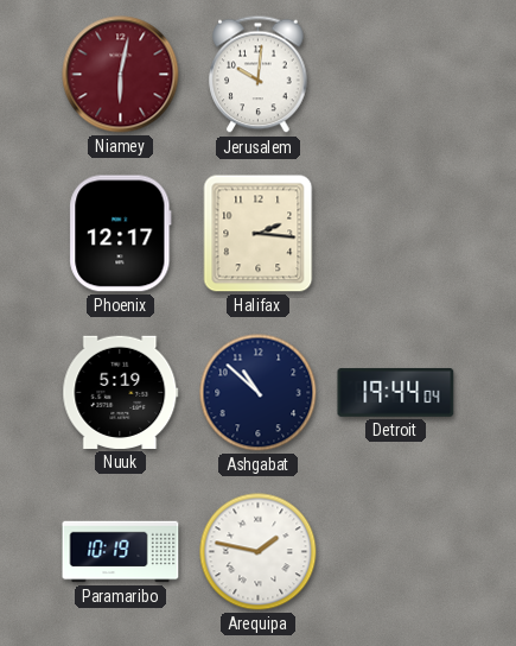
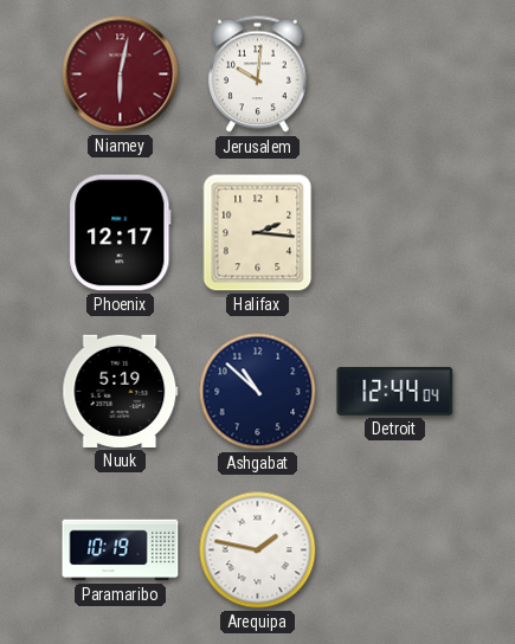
Detroit: 19:44 -> 12:44
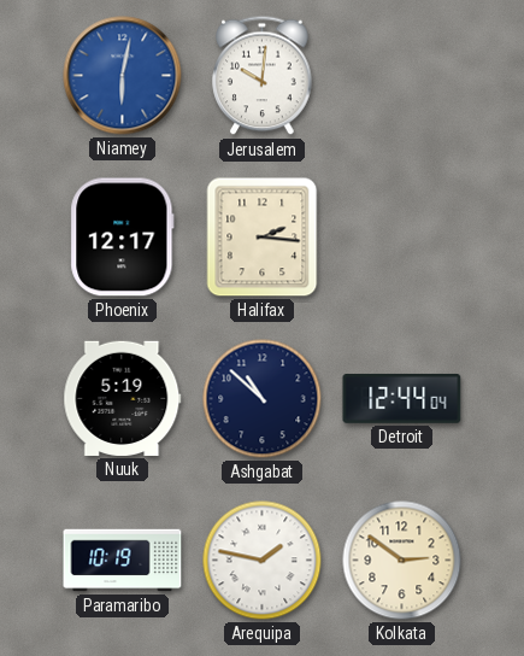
Niamey dial: burgundy -> blue
Kolkata: none -> 2:51
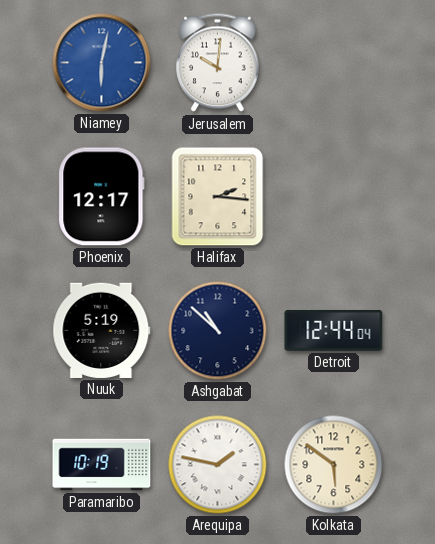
Kolkata: 2:51 -> 5:51
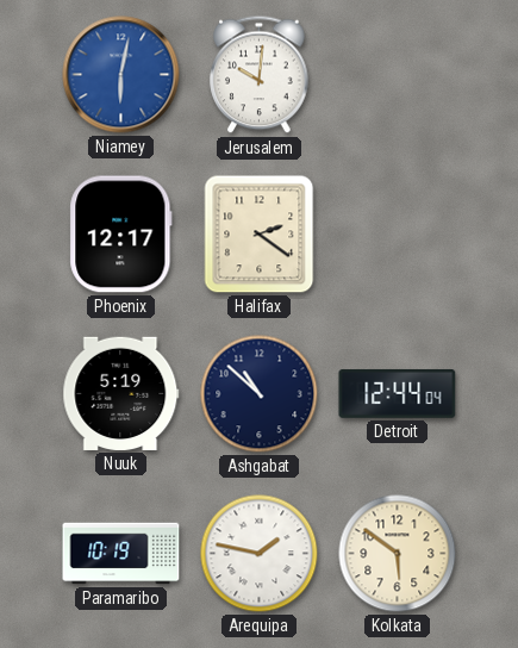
Halifax: 2:16 -> 2:21
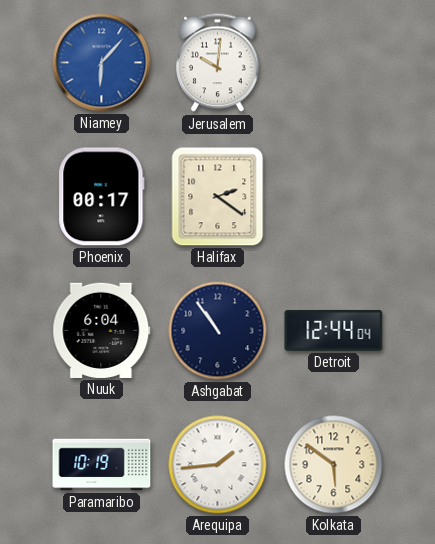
Niamey: 6:02 -> 6:07
Phoenix: 12:17 -> 00:17
Nuuk: 5:19 -> 6:04
Ashgabat: 10:52 -> 10:54
Arequipa: 1:47 -> 1:44
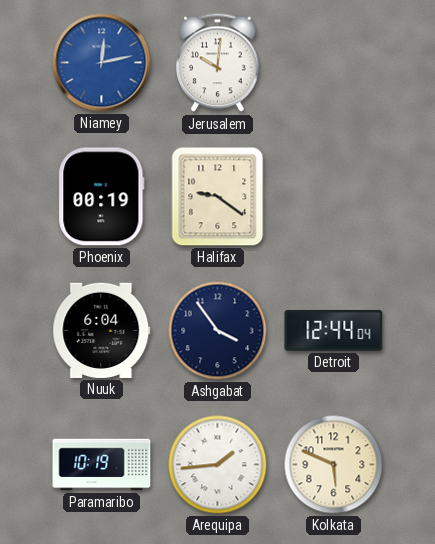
Niamey: 6:07 -> 12:13
Phoenix: 00:17 -> 00:19
Halifax: 2:21 -> 9:21
Ashgabat: 10:54 -> 3:54
Kolkata: 5:51 -> 5:49
